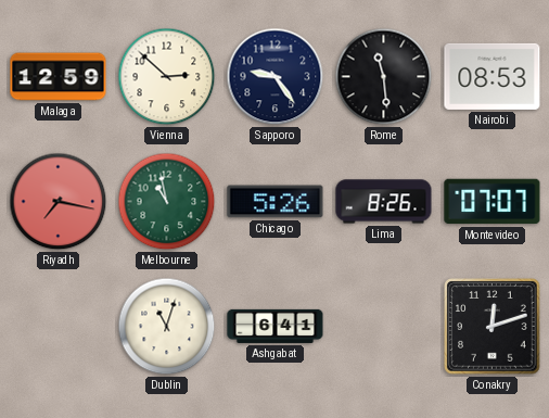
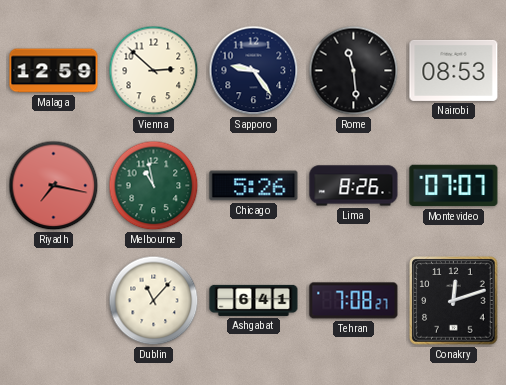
Dublin: 11:03 -> 11:07
Tehran: none -> 7:08
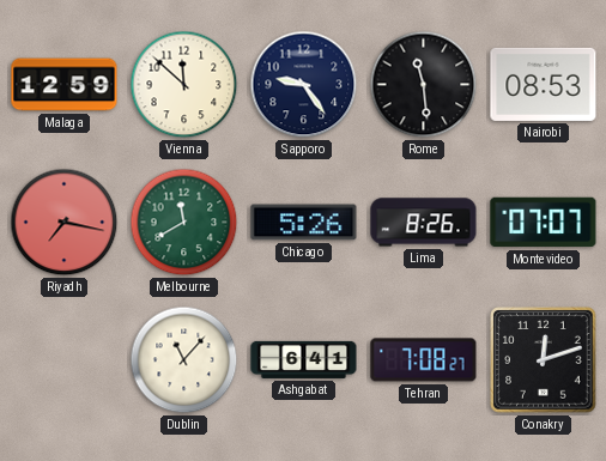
Vienna: 2:52 -> 11:52
Melbourne: 10:58 -> 11:40
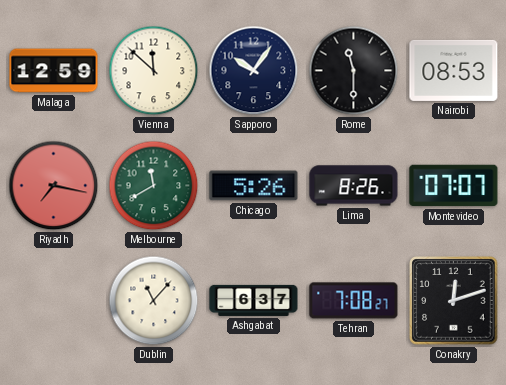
Sapporo: 9:24 -> 10:06
Rome: 11:29 -> 11:30
Ashgabat: 6:41 -> 6:37
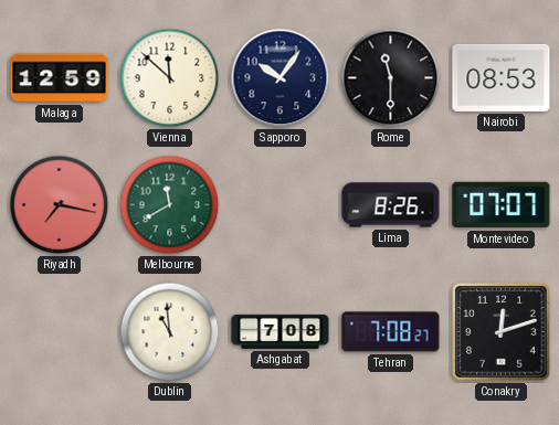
Chicago: 5:26 -> none
Dublin: 11:07 -> 10:59
Ashgabat: 6:37 -> 7:08
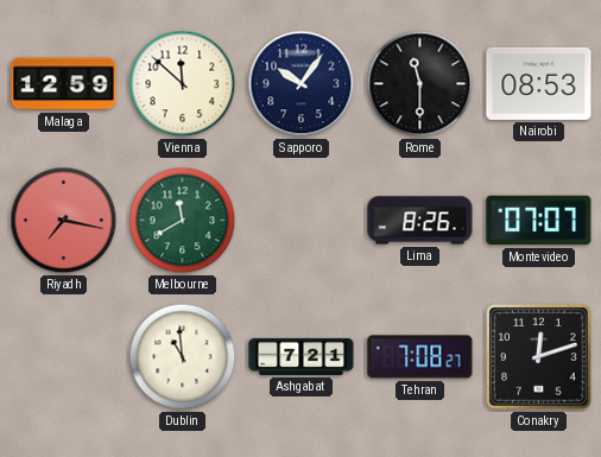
Ashgabat: 7:08 -> 7:21
